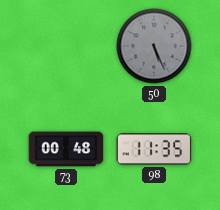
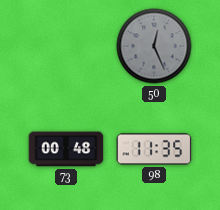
50: 5:26 -> 12:26
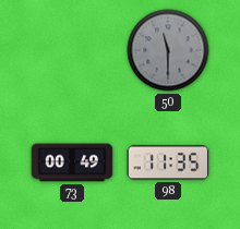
50: 12:26 -> 11:30
73: 00:48 -> 00:49
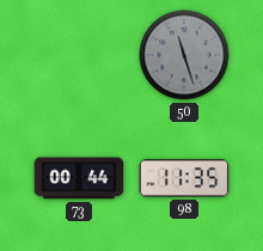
50: 11:30 -> 11:27
73: 00:49 -> 00:44
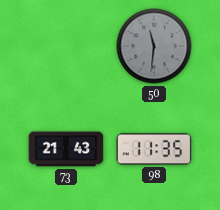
50: 11:27 -> 11:31
73: 00:44 -> 21:43
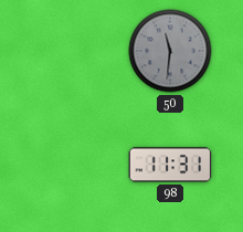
73: 21:43 -> none
98: 11:35 -> 11:31
